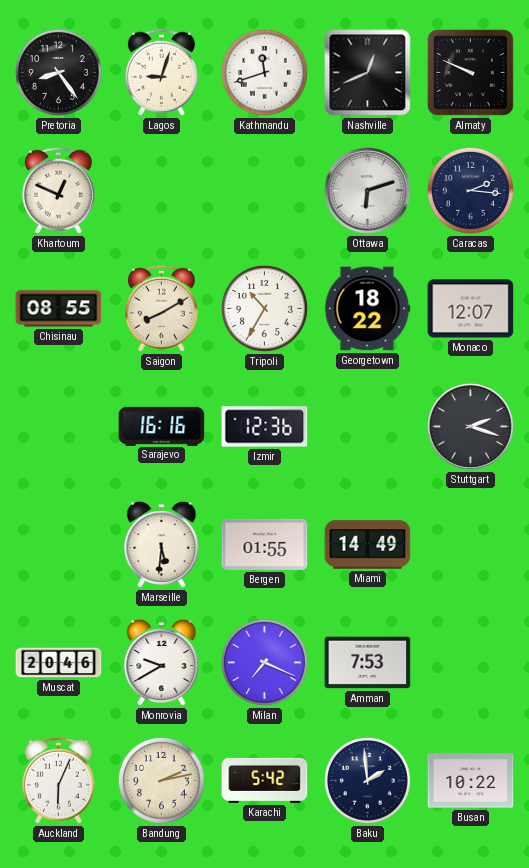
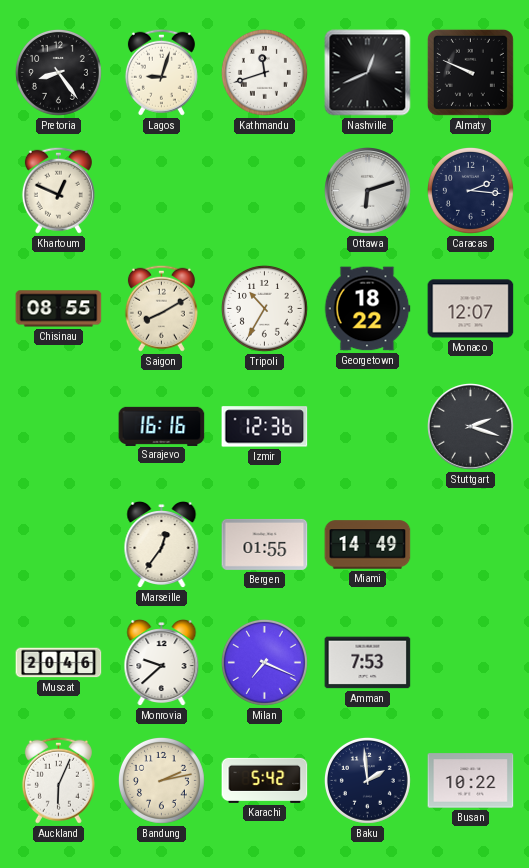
Marseille: 5:31 -> 12:36
Monrovia: 9:40 -> 9:38
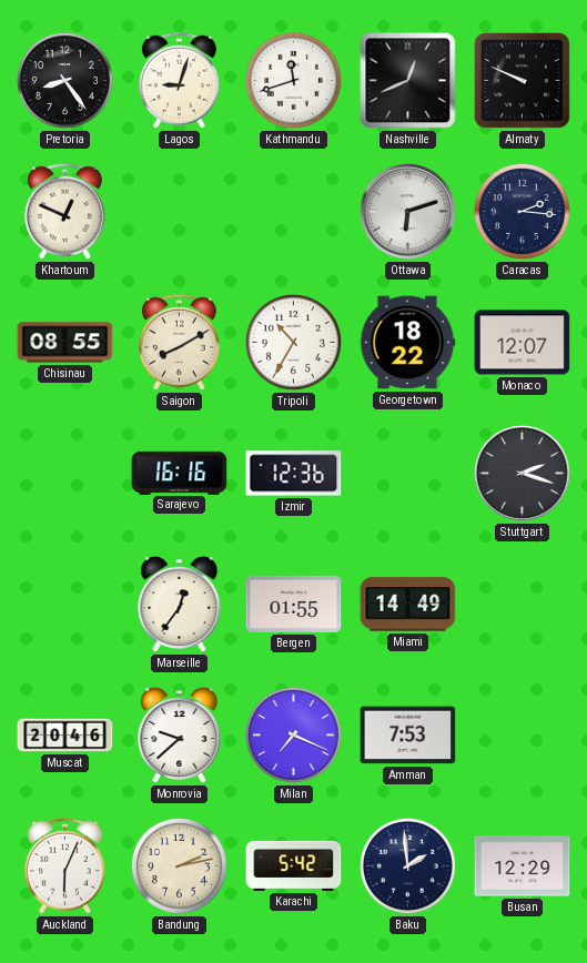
Busan: 10:22 -> 12:29
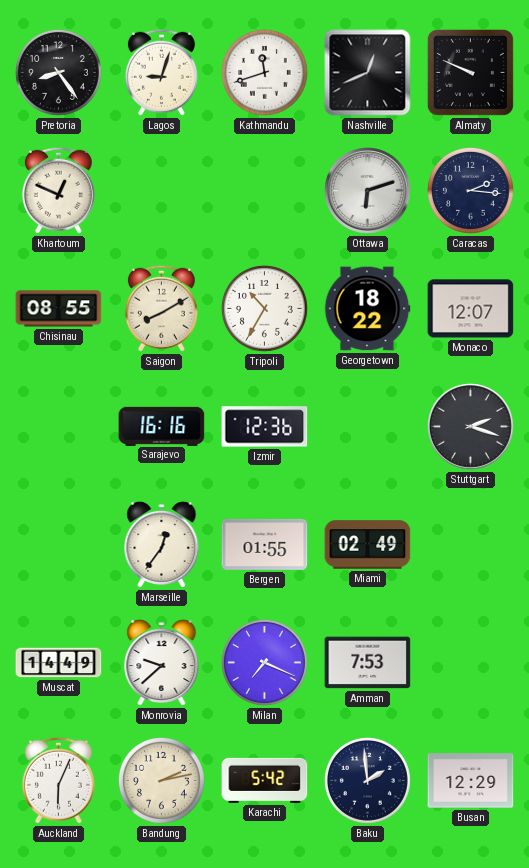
Miami: 14:49 -> 02:49
Muscat: 20:46 -> 14:49
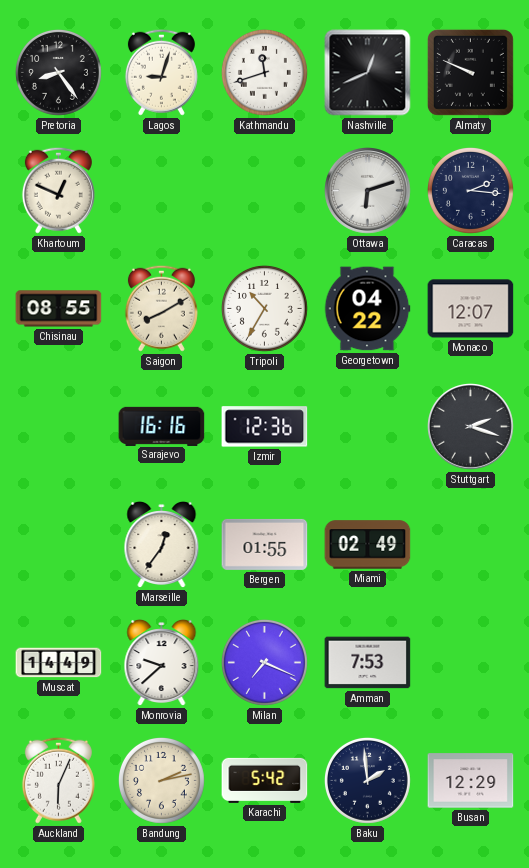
Georgetown: 18:22 -> 04:22
